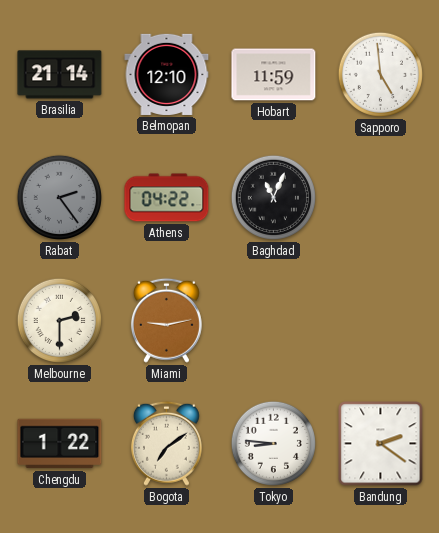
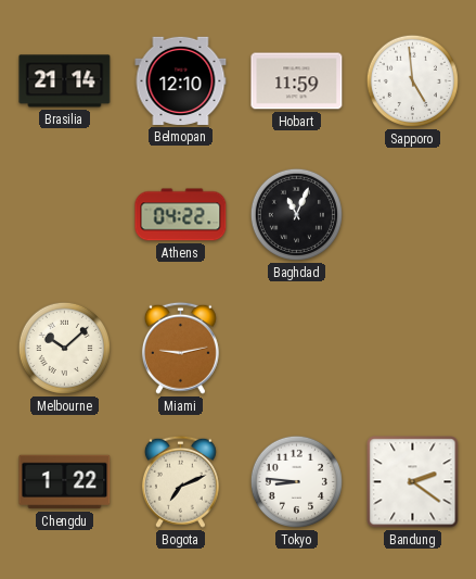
Rabat: 2:24 -> none
Melbourne: 2:30 -> 10:08
Bogota: 7:09 -> 7:11
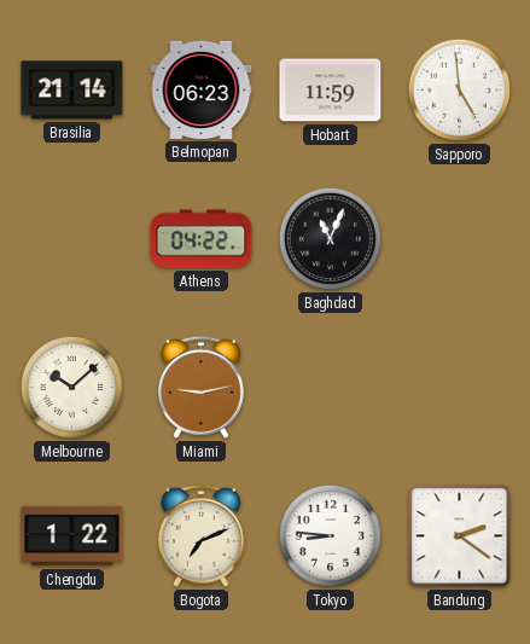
Belmopan: 12:10 -> 06:23
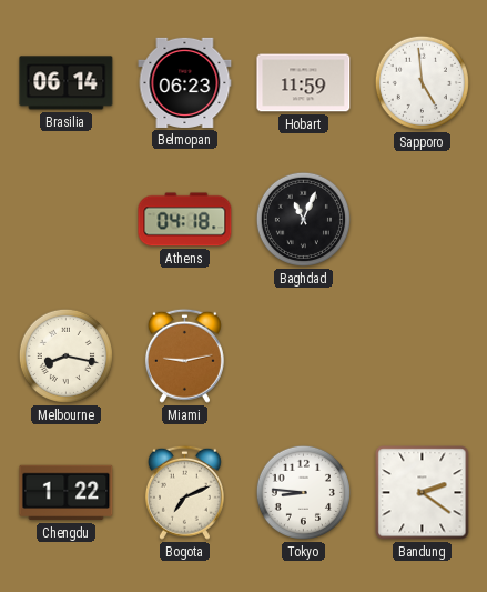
Brasilia: 21:14 -> 06:14
Athens: 04:22 -> 04:18
Melbourne: 10:08 -> 8:17
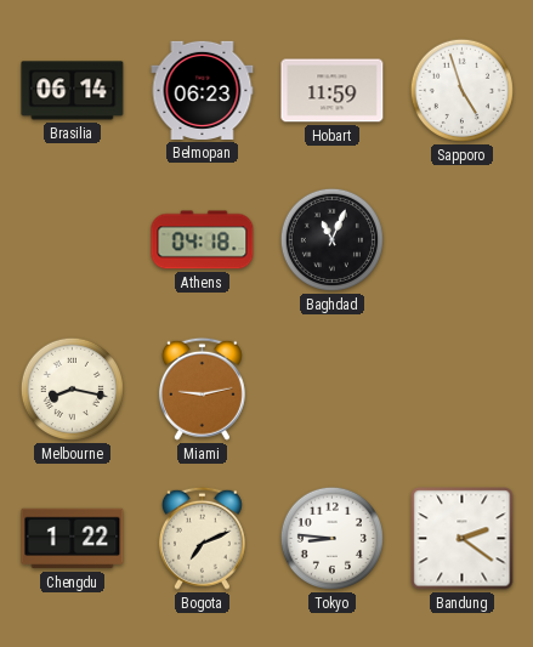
Sapporo: 4:59 -> 4:57
